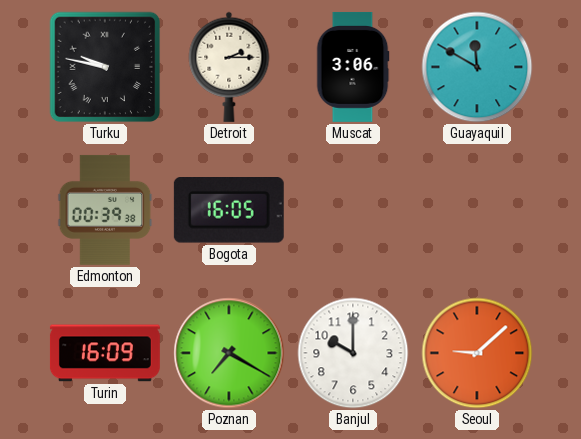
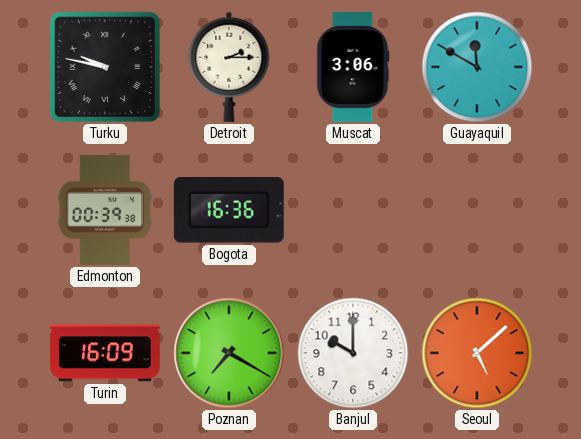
Bogota: 16:05 -> 16:36
Seoul: 9:08 -> 5:08
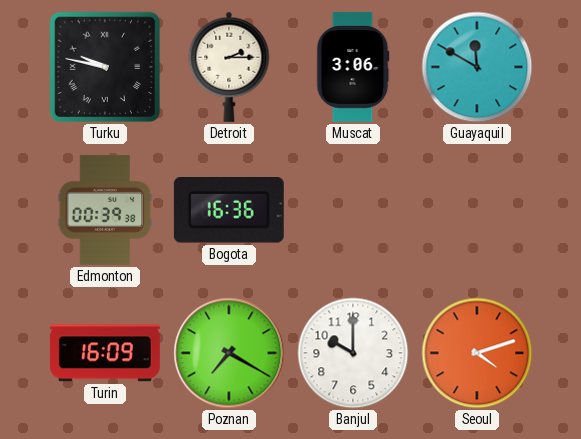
Seoul: 5:08 -> 4:12
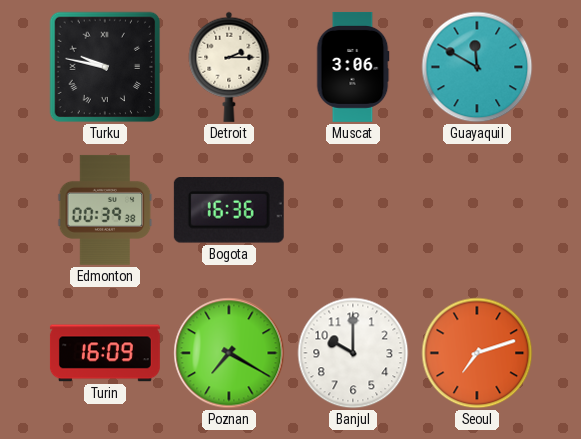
Seoul: 4:12 -> 7:12
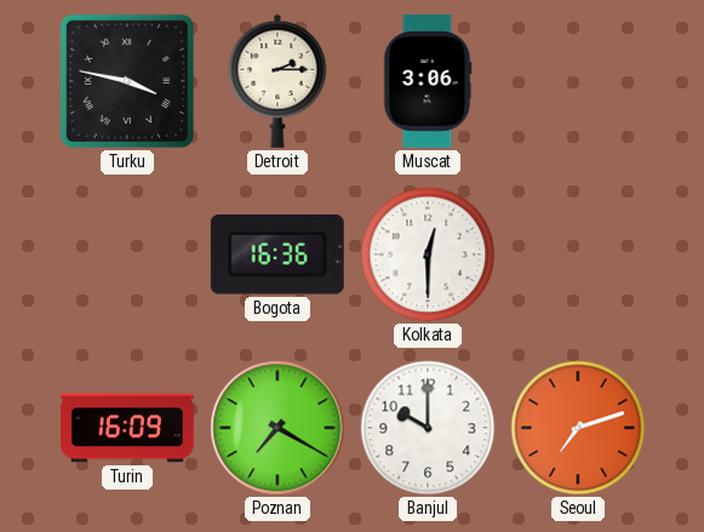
Turku: 9:47 -> 3:47
Guayaquil: 11:50 -> none
Edmonton: 00:39 -> none
Kolkata: none -> 12:30
